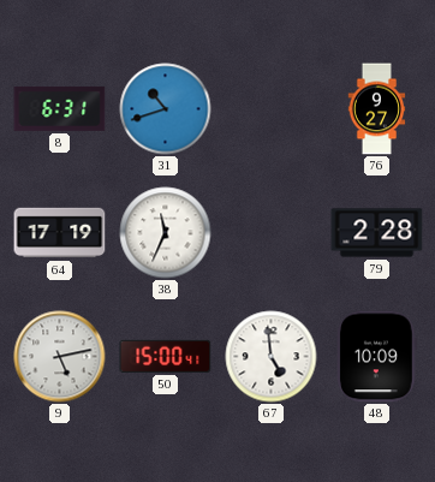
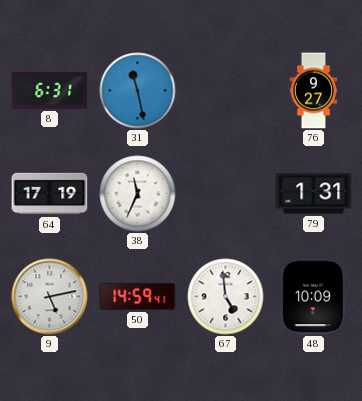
31: 10:42 -> 11:28
79: 2:28 -> 1:31
50: 15:00 -> 14:59
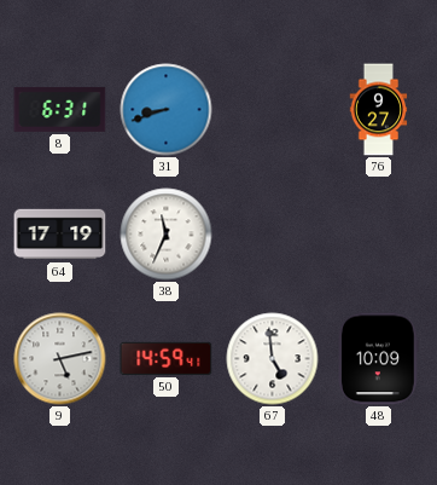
31: 11:28 -> 8:42
79: 1:31 -> none
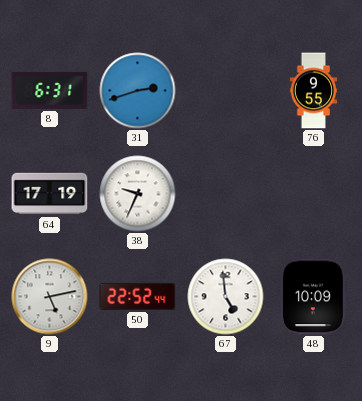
31: 8:42 -> 2:42
76: 9:27 -> 9:55
38: 11:34 -> 9:34
50: 14:59 -> 22:52
